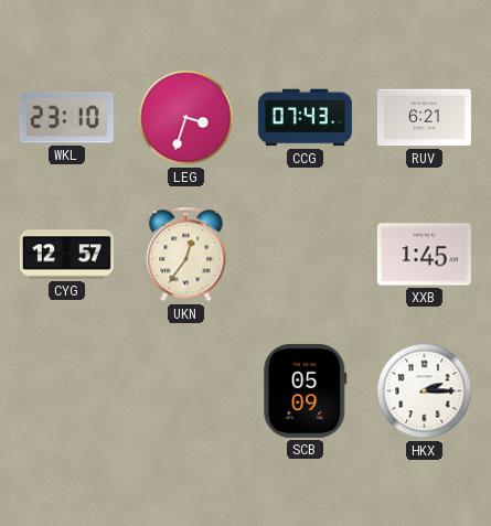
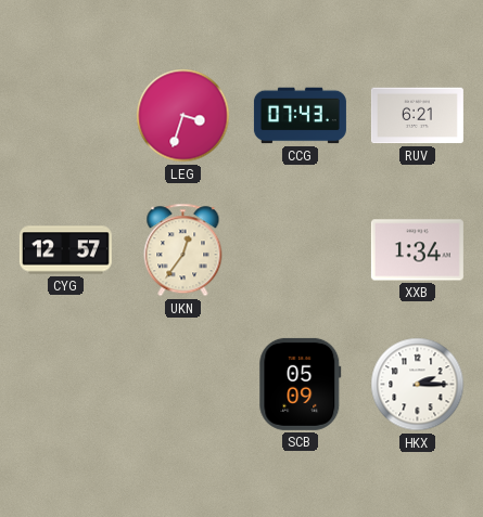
WKL: 23:10 -> none
XXB: 1:45 -> 1:34
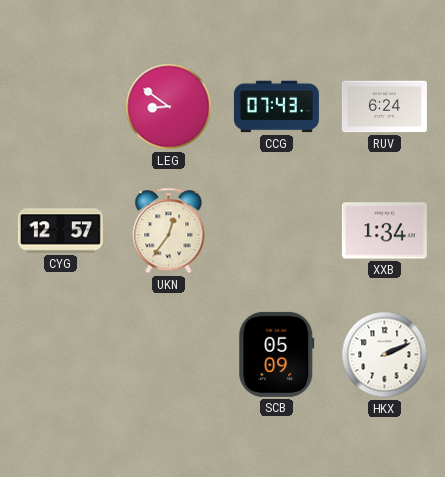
LEG: 3:33 -> 8:51
RUV: 6:21 -> 6:24
HKX: 2:15 -> 2:11
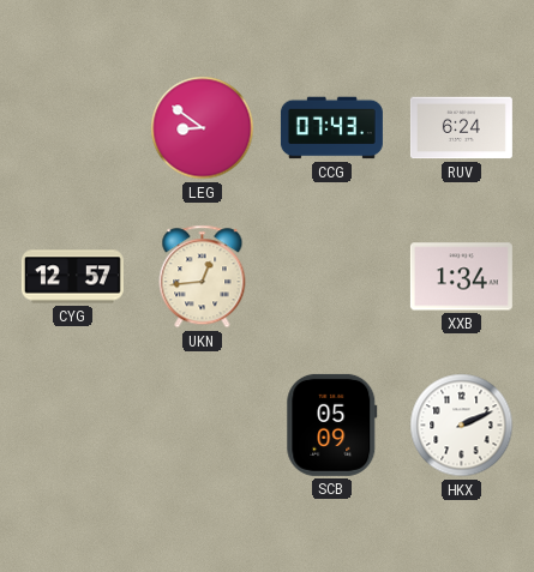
UKN: 12:36 -> 12:44
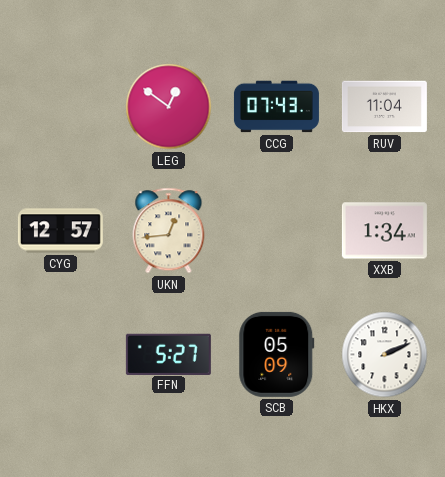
LEG: 8:51 -> 12:51
RUV: 6:24 -> 11:04
FFN: none -> 5:27
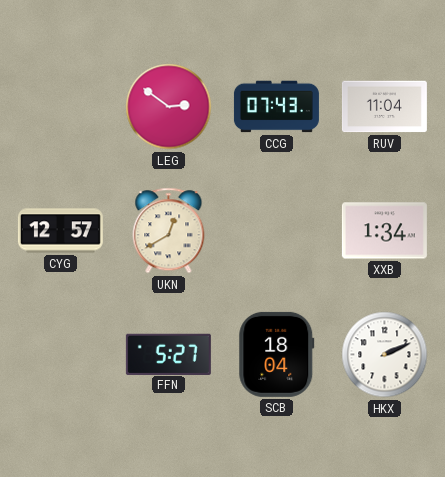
LEG: 12:51 -> 2:51
UKN: 12:44 -> 12:40
SCB: 05:09 -> 18:04
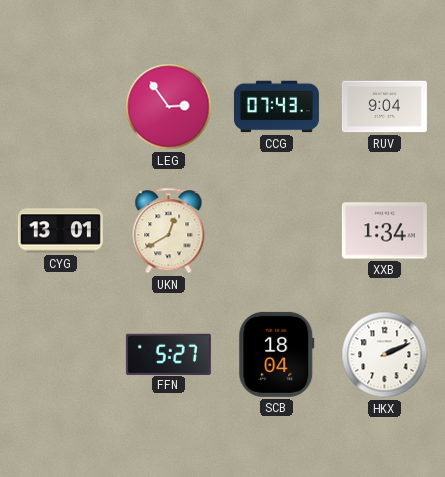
LEG: 2:51 -> 2:54
RUV: 11:04 -> 9:04
CYG: 12:57 -> 13:01
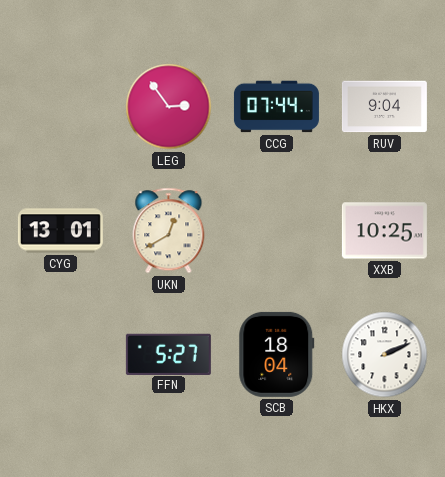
CCG: 07:43 -> 07:44
XXB: 1:34 -> 10:25
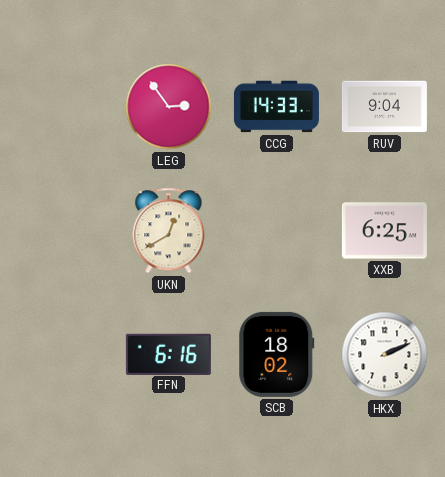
CCG: 07:44 -> 14:33
CYG: 13:01 -> none
XXB: 10:25 -> 6:25
FFN: 5:27 -> 6:16
SCB: 18:04 -> 18:02
